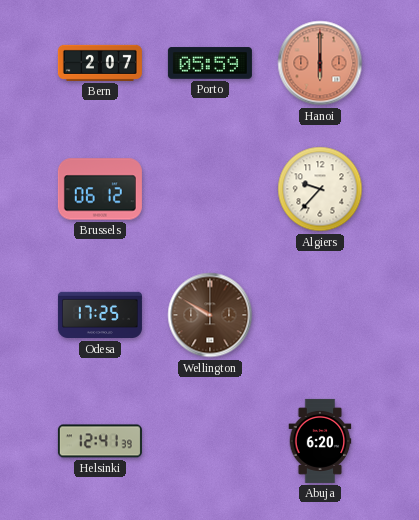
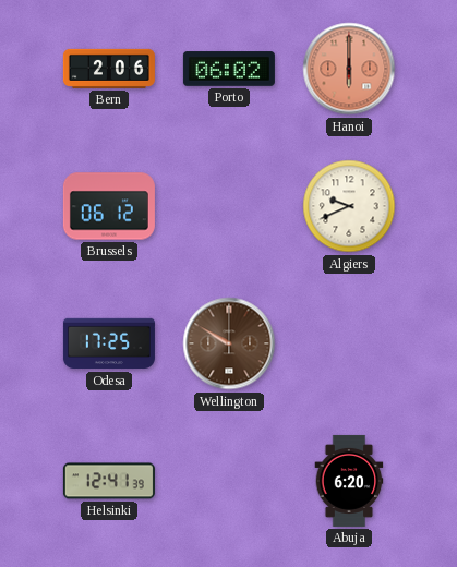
Bern: 2:07 -> 2:06
Porto: 05:59 -> 06:02
Algiers: 9:37 -> 9:41
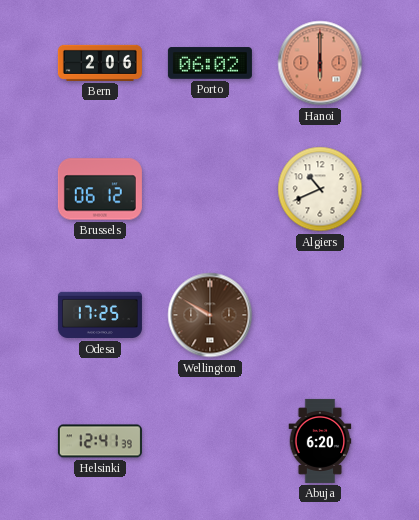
Algiers: 9:41 -> 10:41
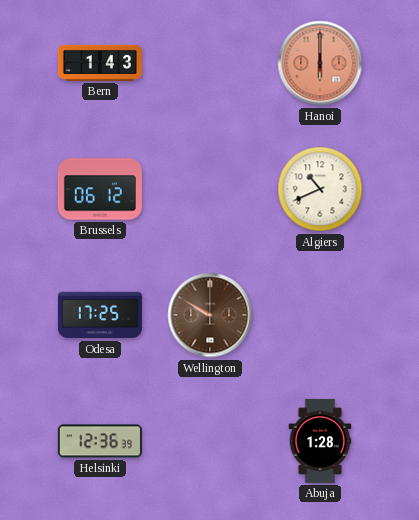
Bern: 2:06 -> 1:43
Porto: 06:02 -> none
Helsinki: 12:41 -> 12:36
Abuja: 6:20 -> 1:28
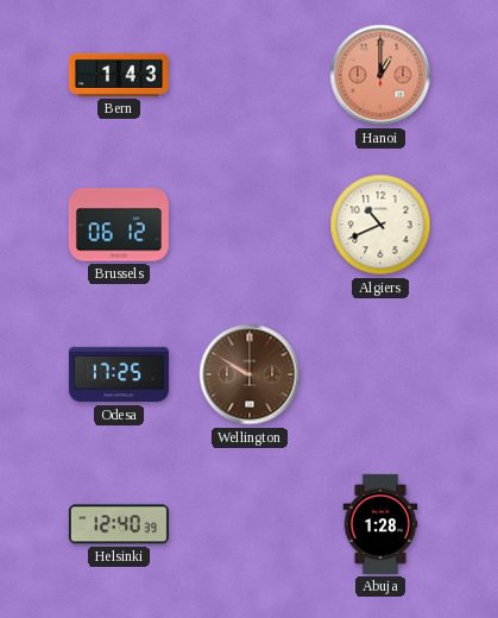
Hanoi: 6:00 -> 1:00
Helsinki: 12:36 -> 12:40
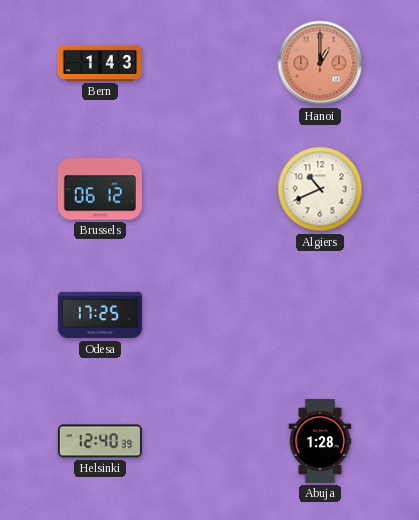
Wellington: 9:50 -> none
